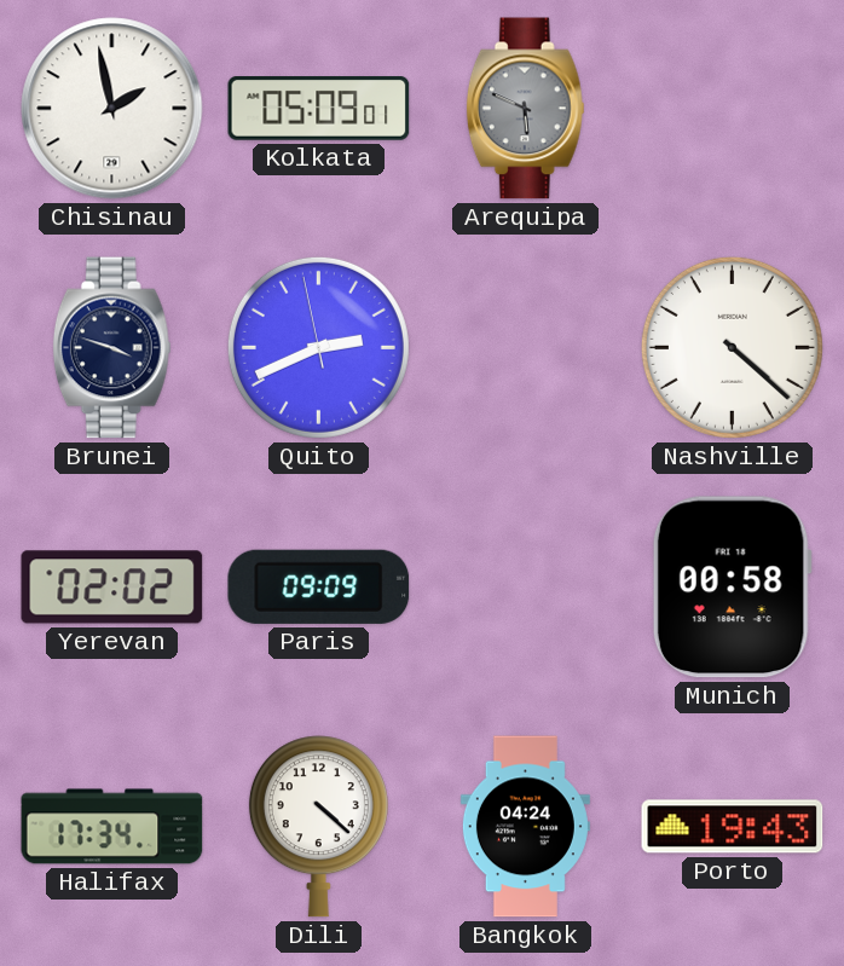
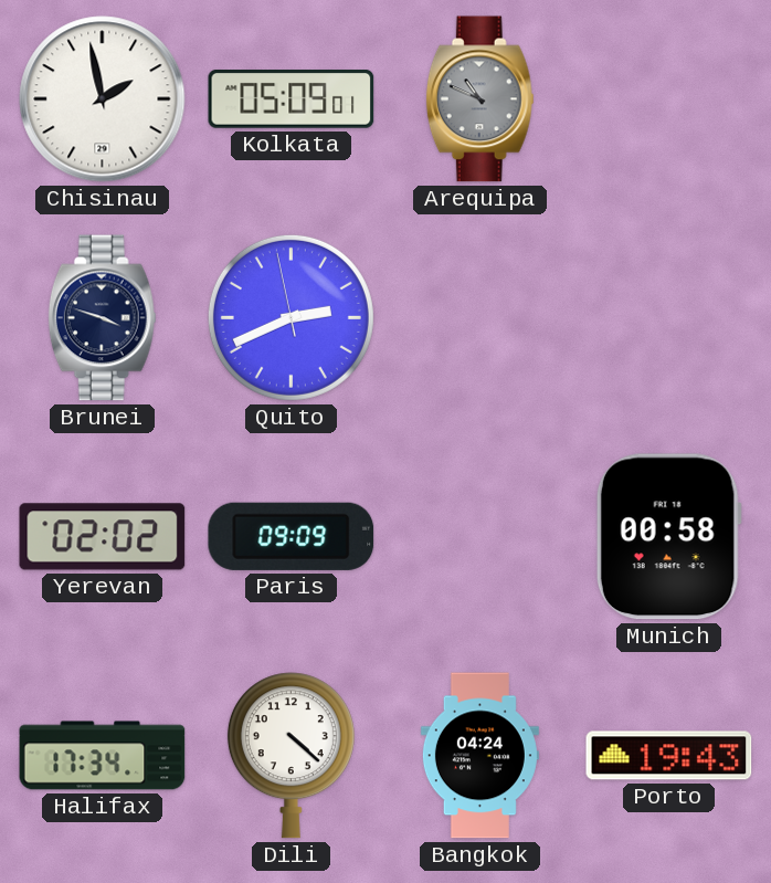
Arequipa: 5:49 -> 10:49
Nashville: 4:22 -> none
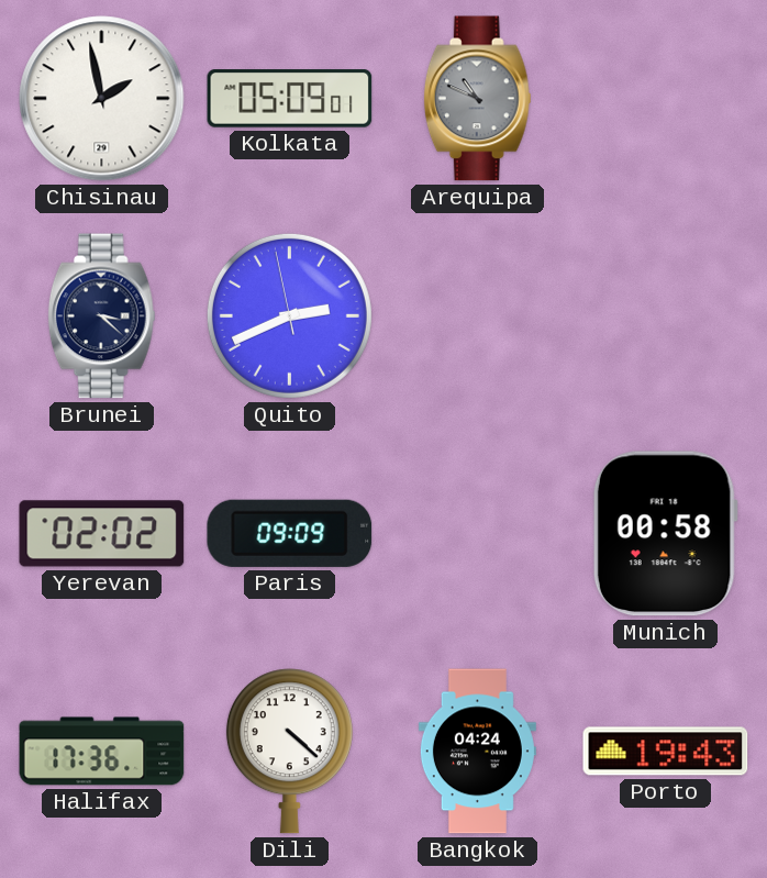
Brunei: 3:48 -> 3:22
Halifax: 17:34 -> 17:36
